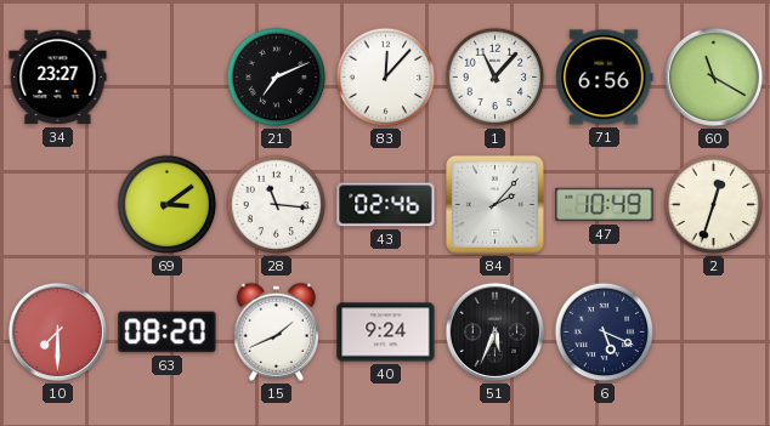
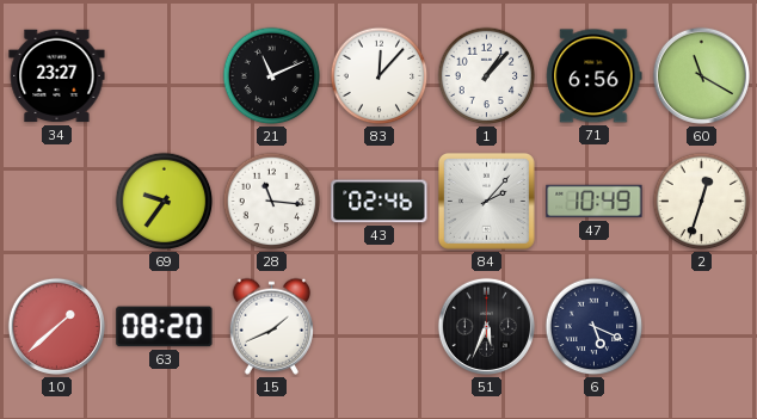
21: 7:11 -> 11:11
1: 11:07 -> 1:07
69: 3:09 -> 9:36
10: 7:30 -> 1:38
40: 9:24 -> none
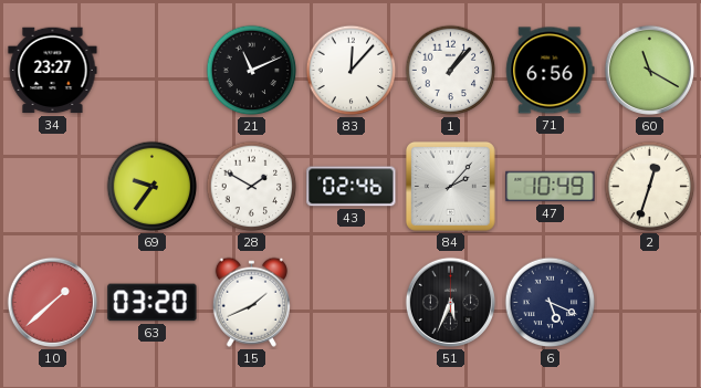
28: 11:16 -> 1:50
63: 08:20 -> 03:20
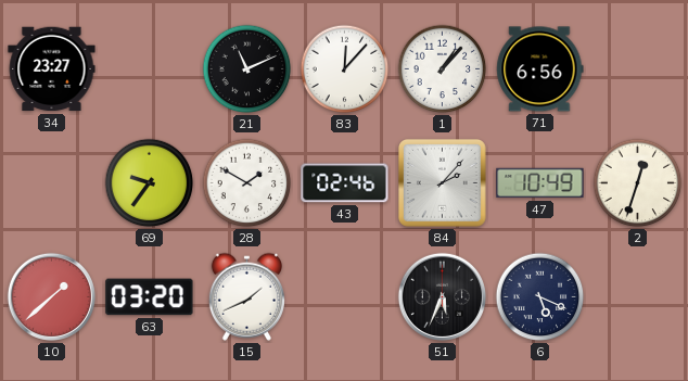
60: 11:20 -> none
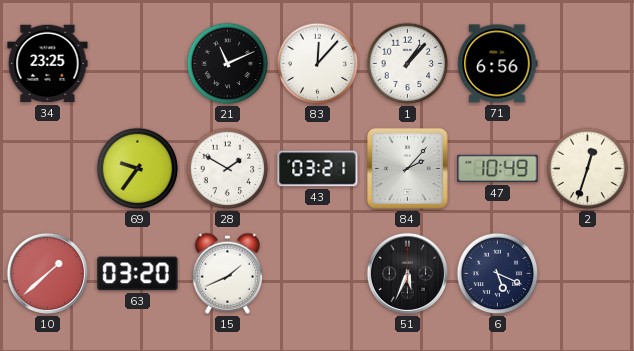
34: 23:27 -> 23:25
43: 02:46 -> 03:21
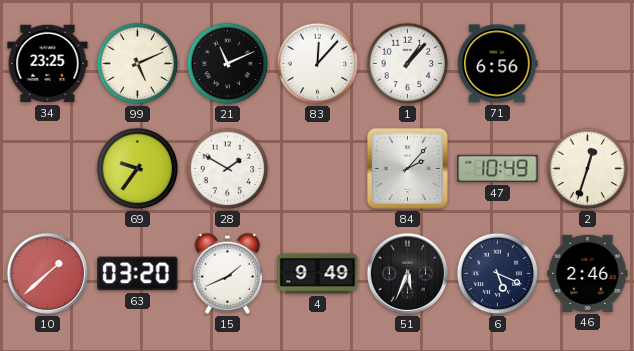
99: none -> 5:11
43: 03:21 -> none
4: none -> 9:49
46: none -> 2:46
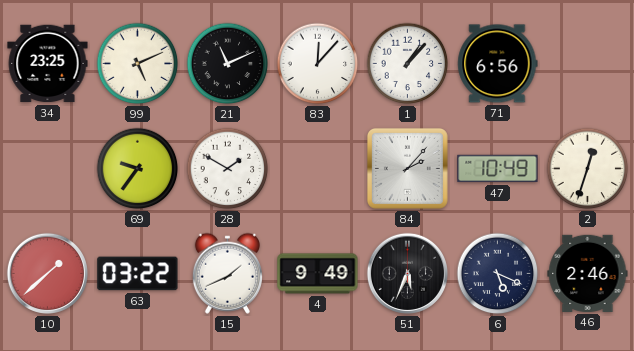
63: 03:20 -> 03:22
